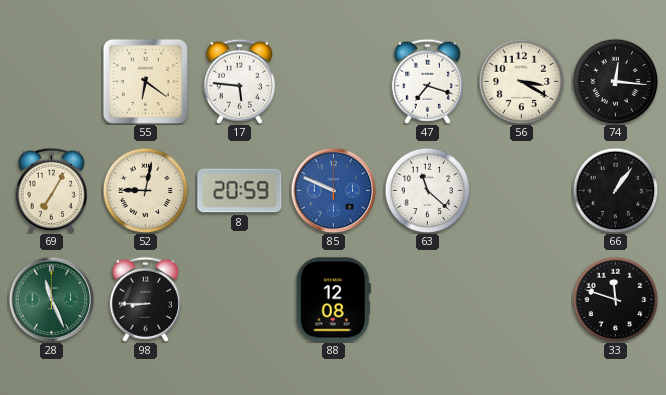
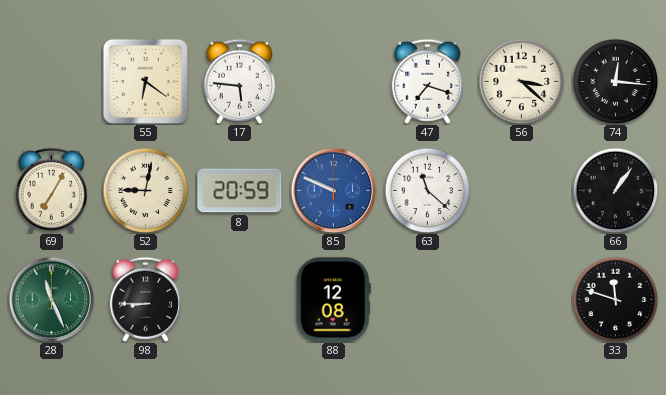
56: 3:20 -> 3:22
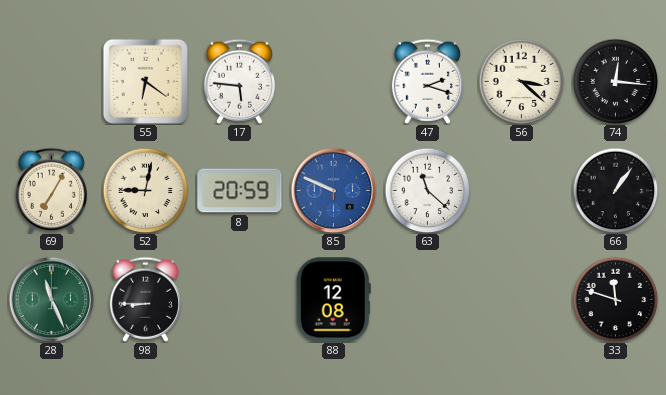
47: 7:18 -> 2:18
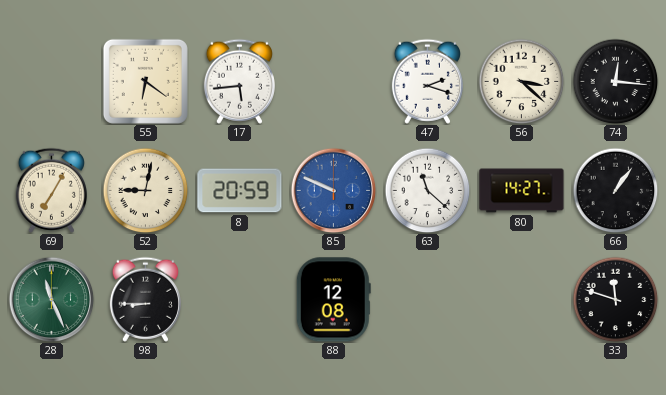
17: 5:46 -> 5:44
80: none -> 14:27
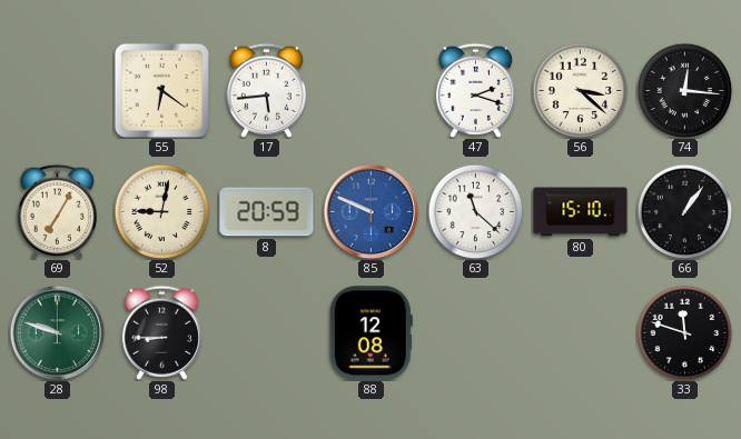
80: 14:27 -> 15:10
28: 11:26 -> 9:48
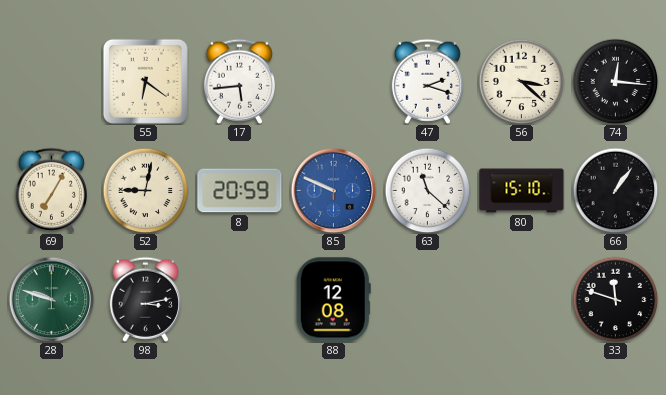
98: 8:45 -> 3:13
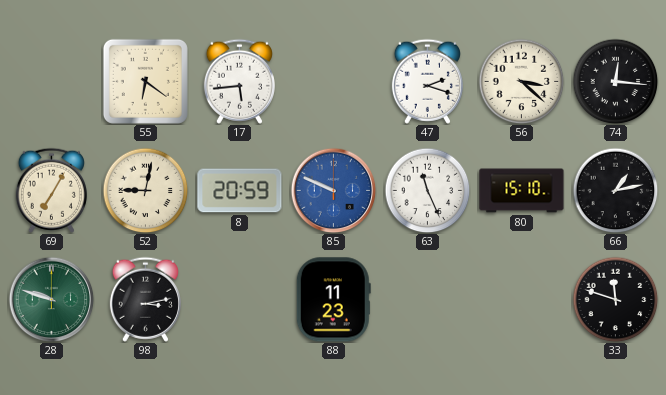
63: 11:22 -> 11:26
66: 1:06 -> 1:13
88: 12:08 -> 11:23
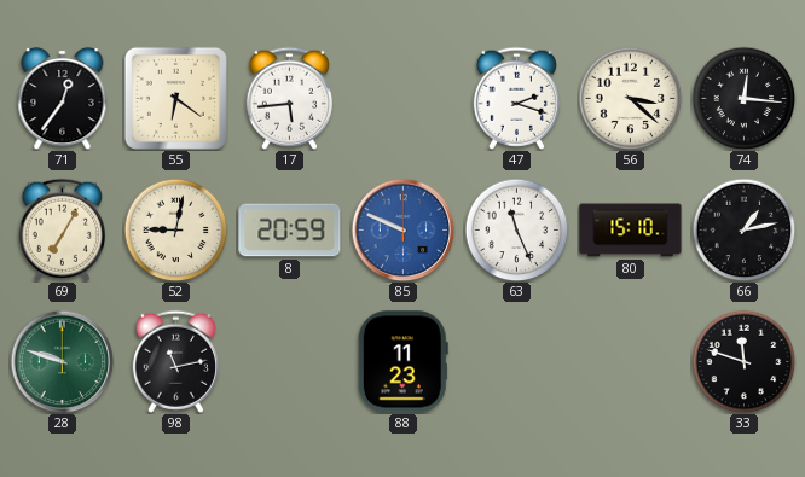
71: none -> 12:36
98: 3:13 -> 11:13
